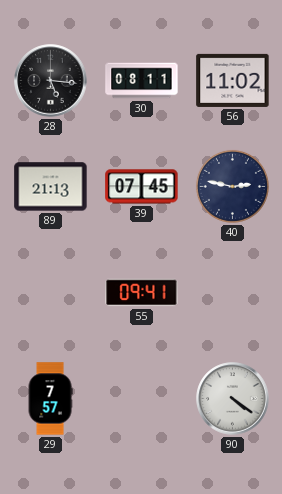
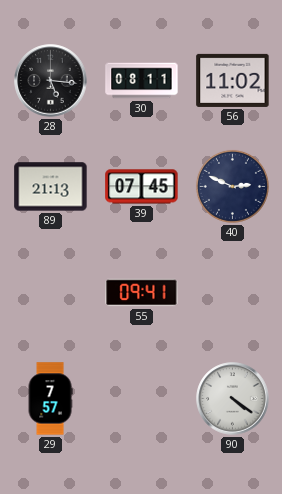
40: 2:47 -> 2:49
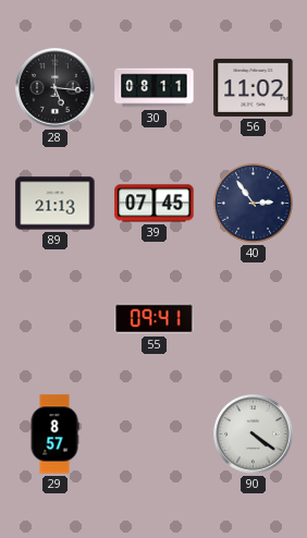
40: 2:49 -> 2:54
29: 7:57 -> 8:57
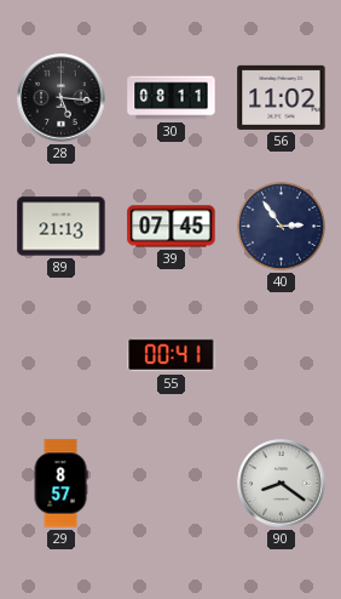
55: 09:41 -> 00:41
90: 4:21 -> 8:21
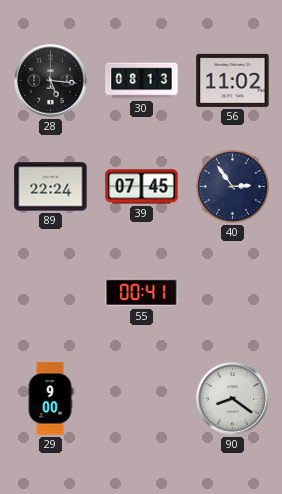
30: 08:11 -> 08:13
89: 21:13 -> 22:24
29: 8:57 -> 9:00
